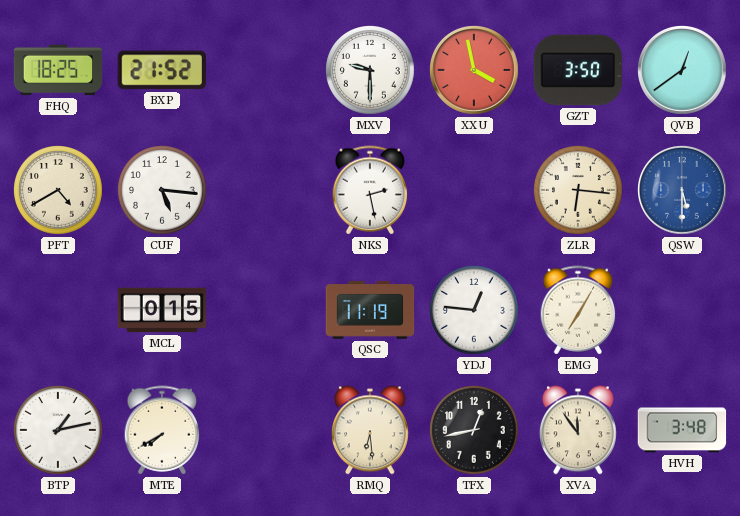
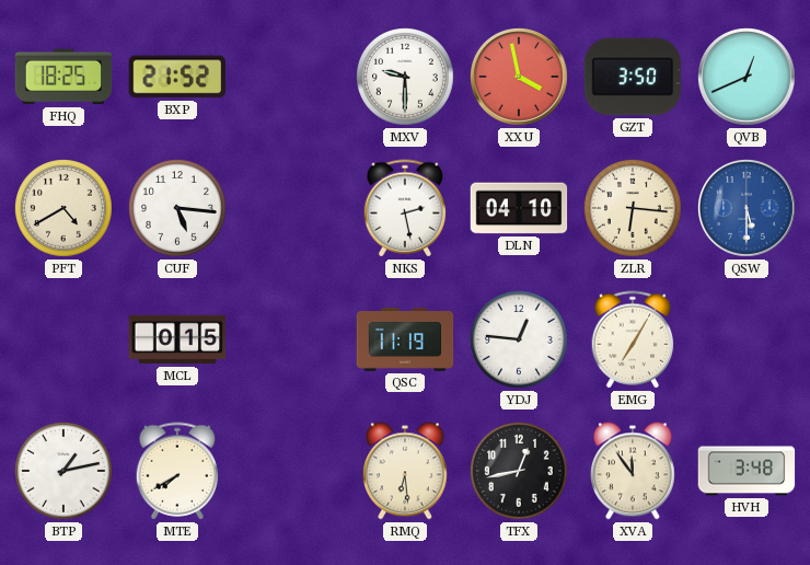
QVB: 12:39 -> 12:41
DLN: none -> 04:10
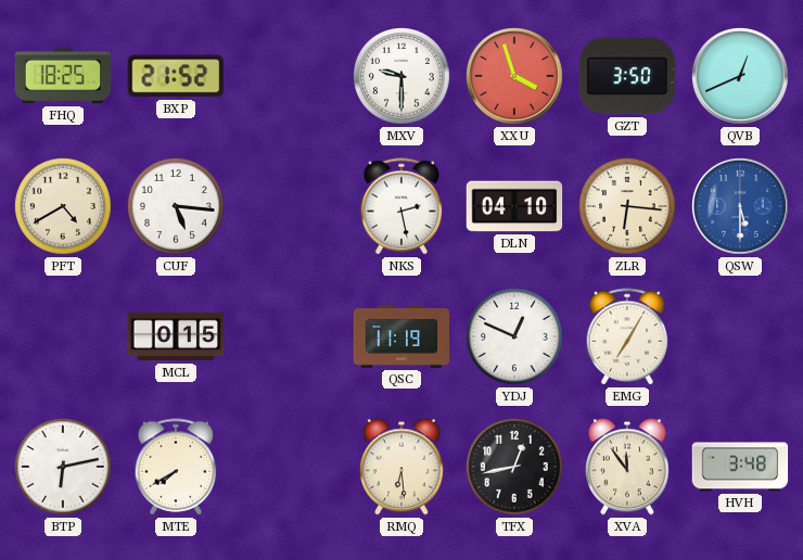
XXU: 3:58 -> 3:57
YDJ: 12:46 -> 12:49
BTP: 1:13 -> 6:13
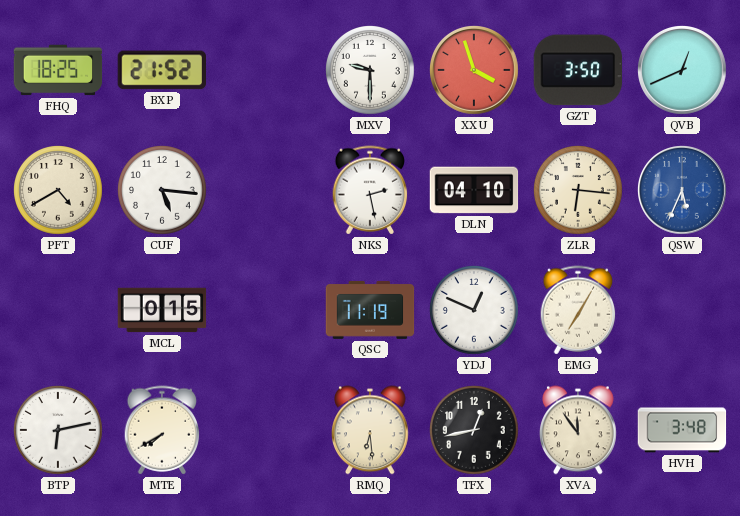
QSW: 5:30 -> 5:34
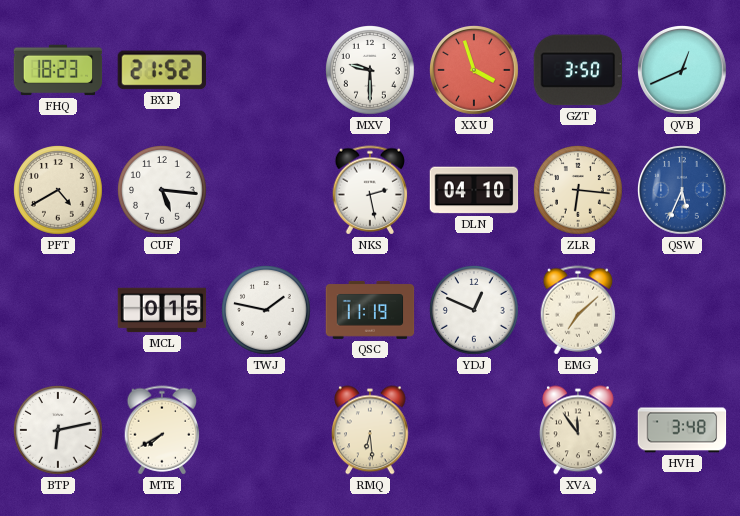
FHQ: 18:25 -> 18:23
TWJ: none -> 1:47
EMG: 7:05 -> 7:08
TFX: 12:43 -> none
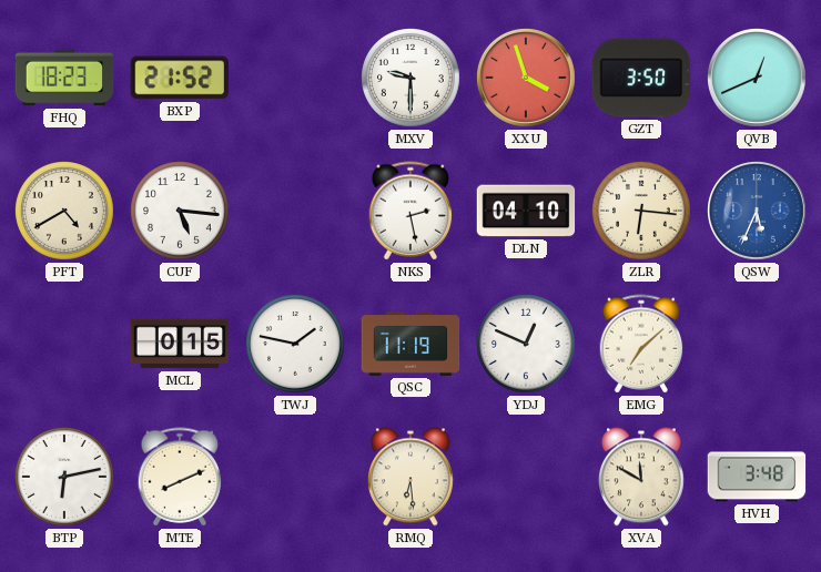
MTE: 7:40 -> 8:11
XVA: 11:54 -> 11:50
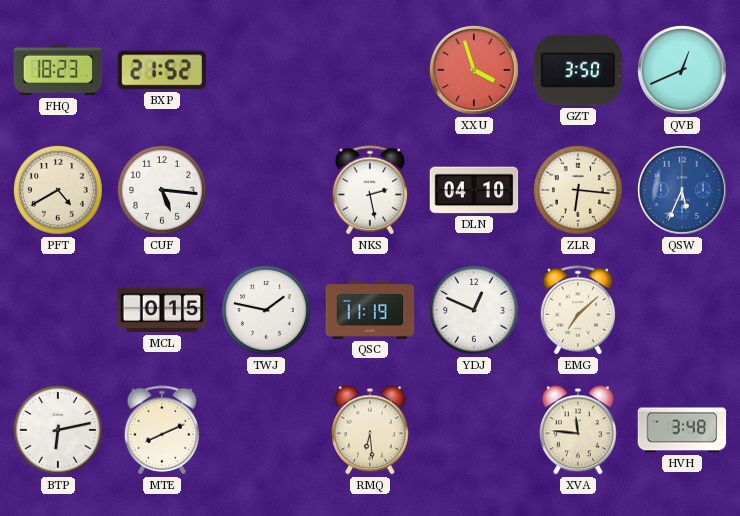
MXV: 9:30 -> none
XVA: 11:50 -> 11:46
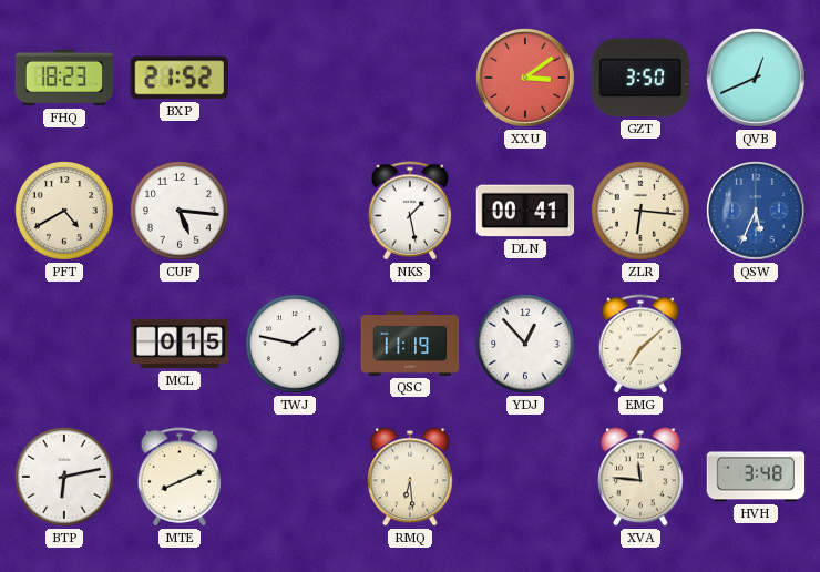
XXU: 3:57 -> 3:09
NKS: 2:28 -> 1:28
DLN: 04:10 -> 00:41
YDJ: 12:49 -> 12:53
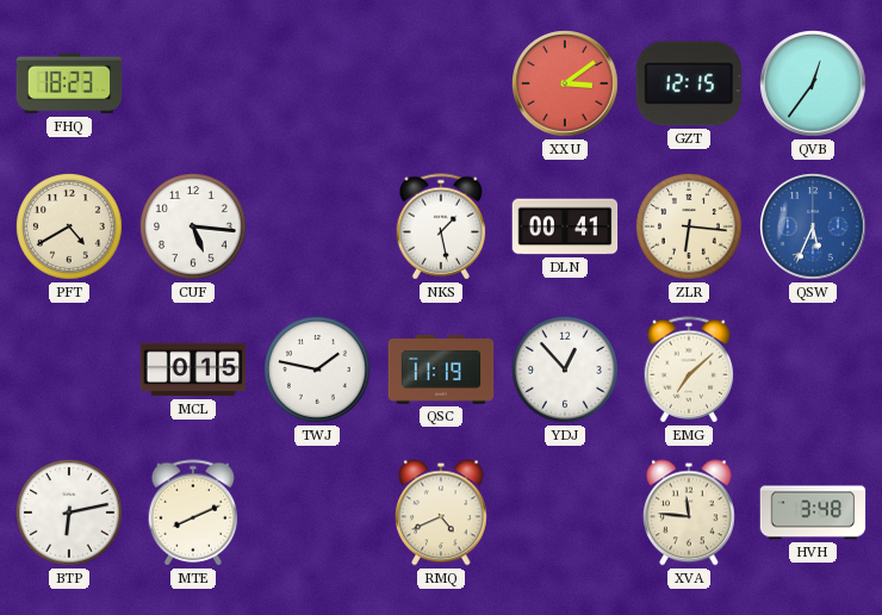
BXP: 21:52 -> none
GZT: 3:50 -> 12:15
QVB: 12:41 -> 12:36
RMQ: 6:29 -> 4:41
